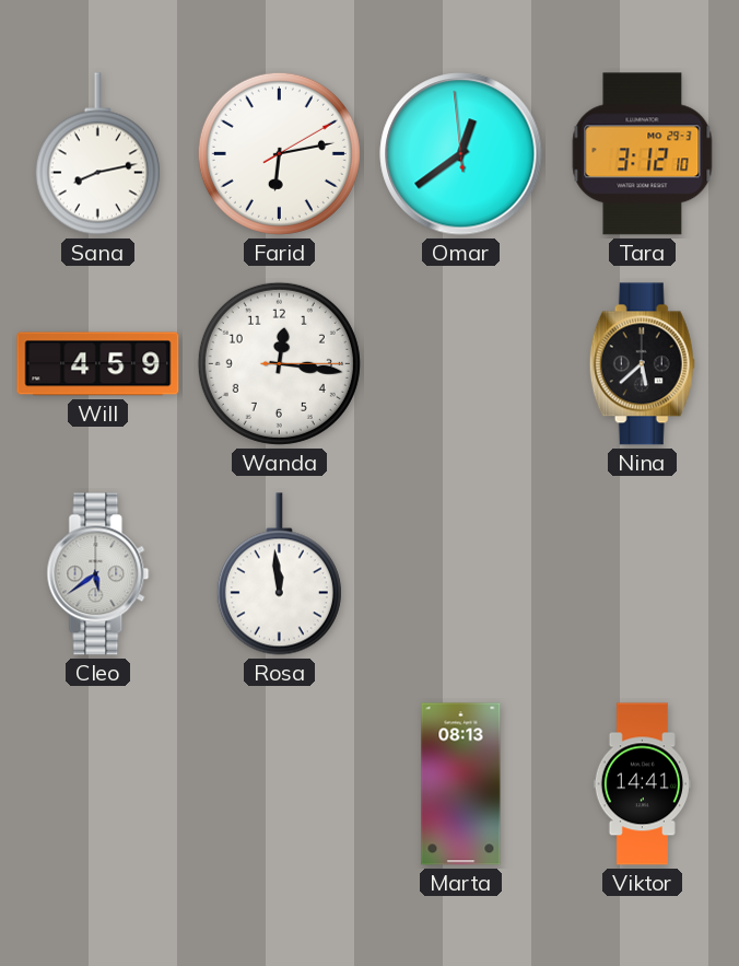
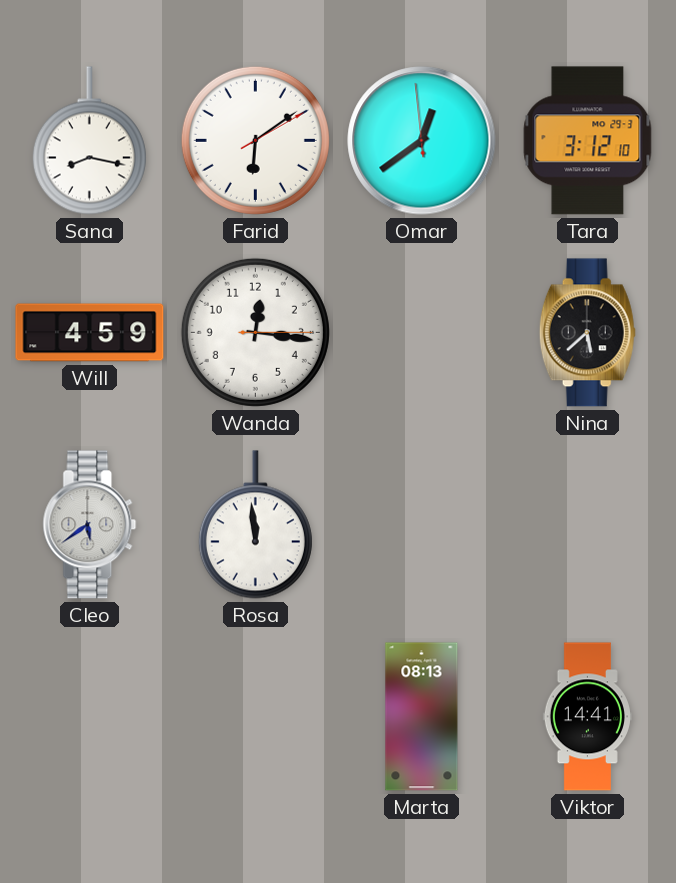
Sana: 8:13 -> 8:17
Farid: 6:13 -> 6:09
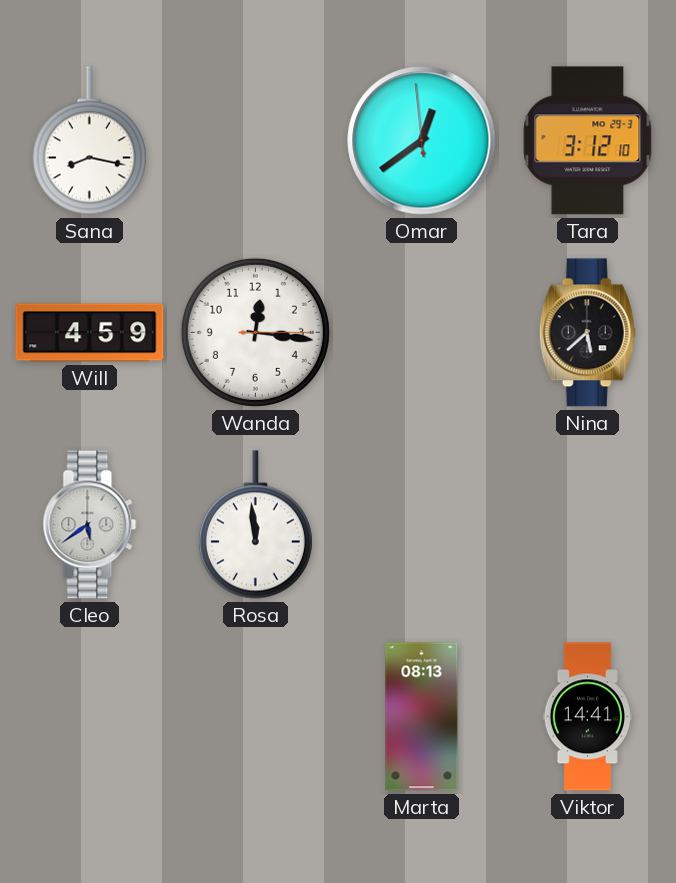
Farid: 6:09 -> none
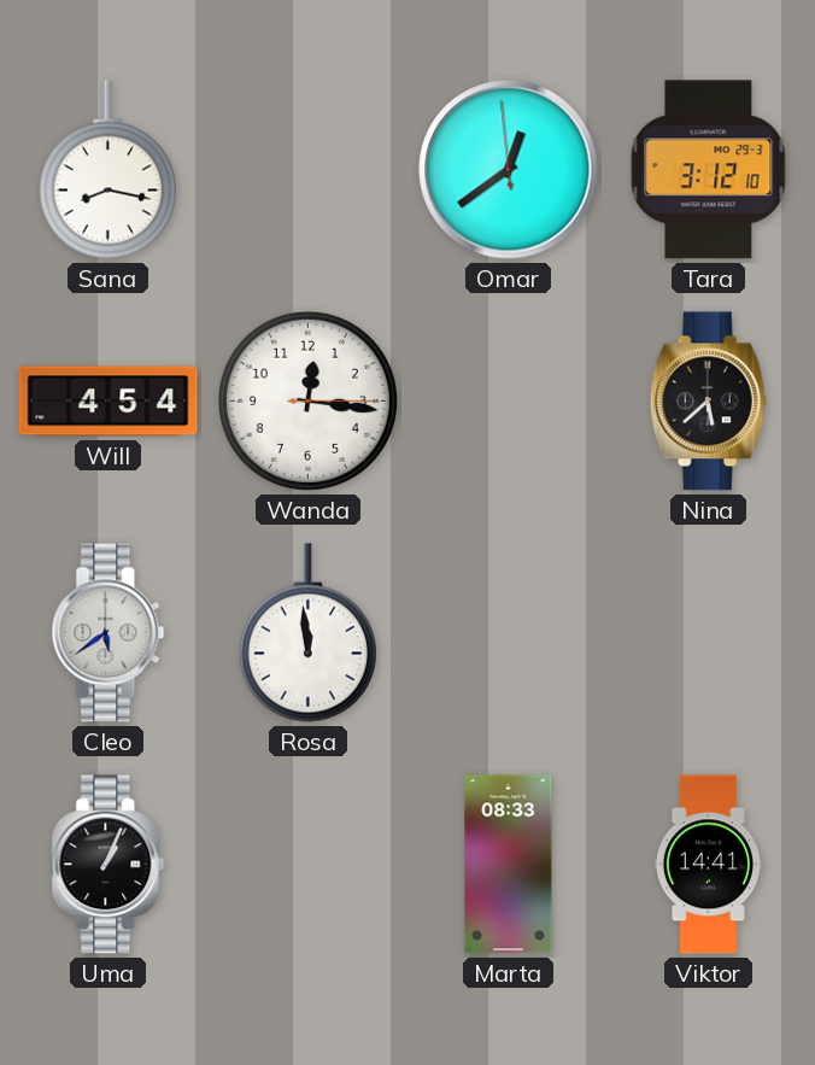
Will: 4:59 -> 4:54
Uma: none -> 1:04
Marta: 08:13 -> 08:33
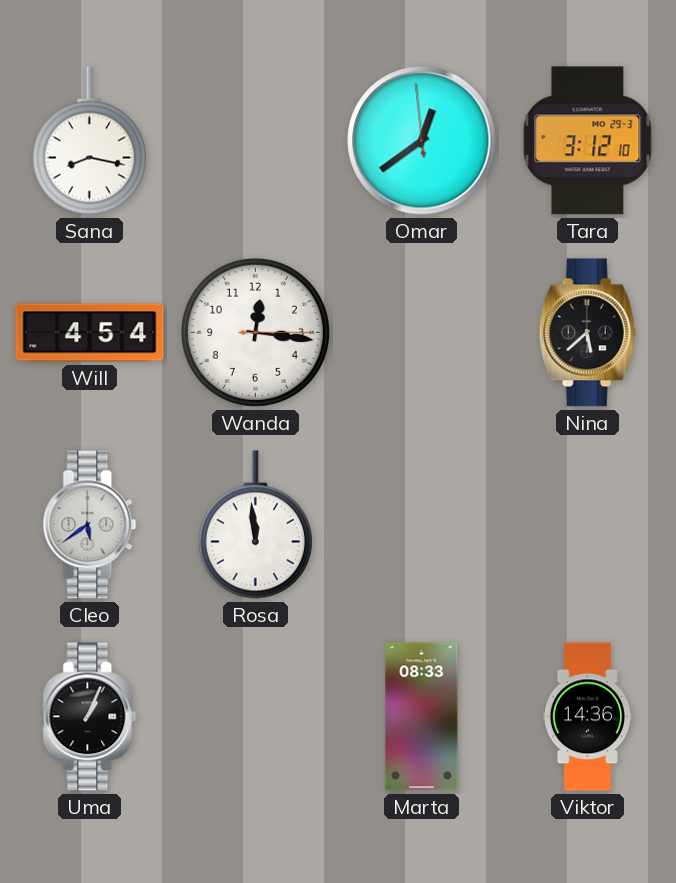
Viktor: 14:41 -> 14:36
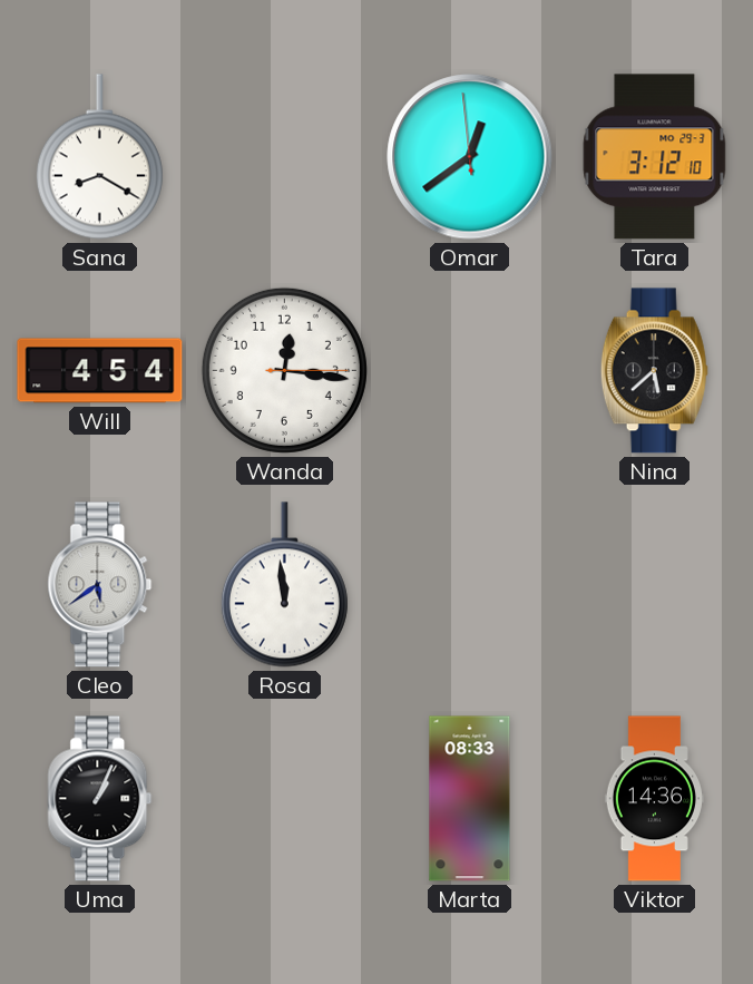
Sana: 8:17 -> 8:20
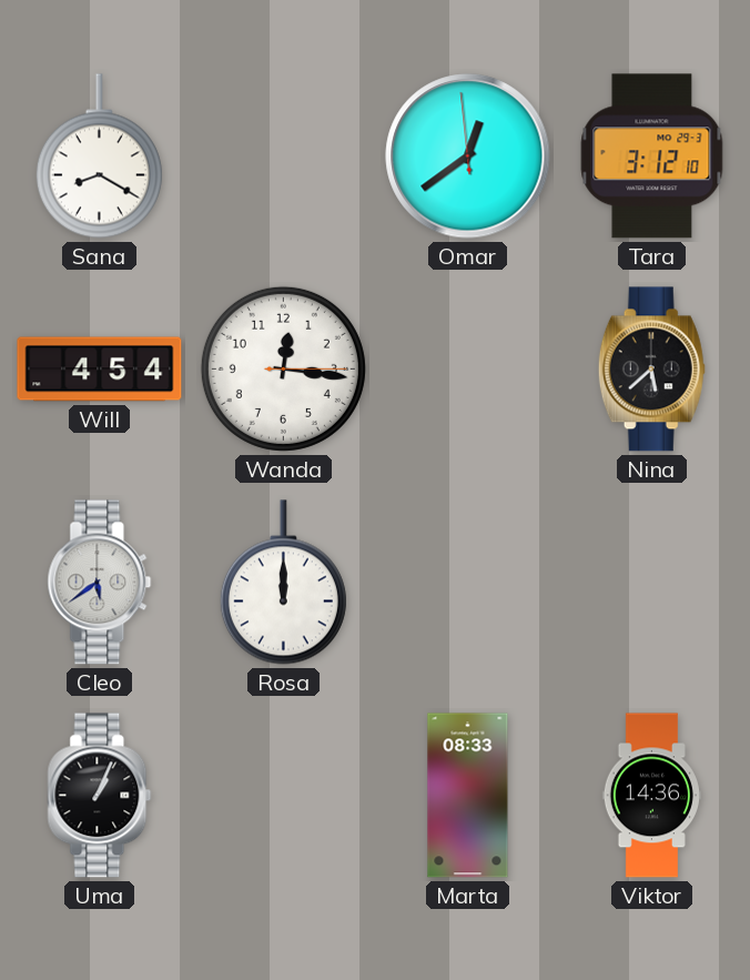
Rosa: 11:59 -> 12:00
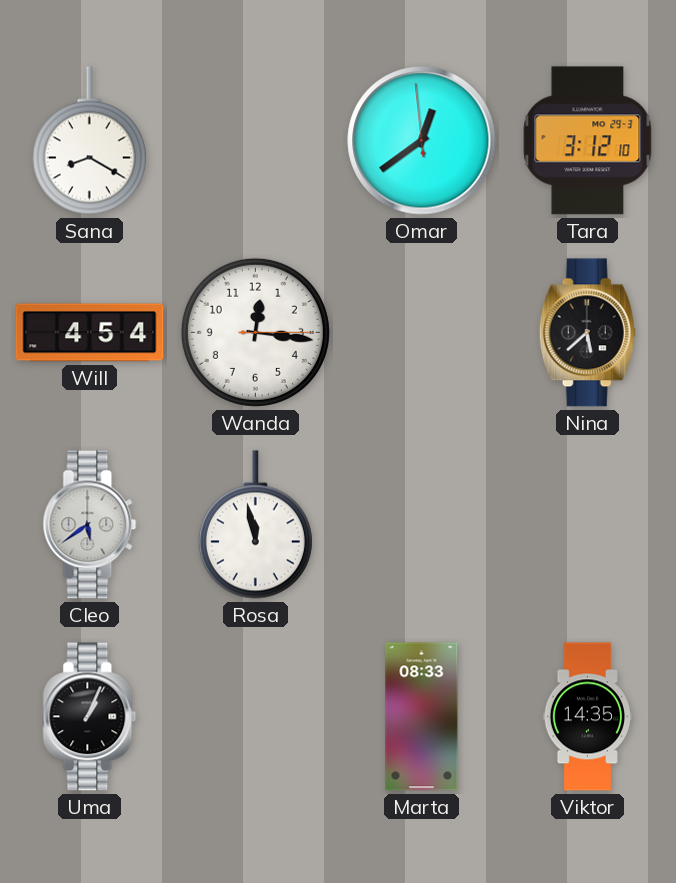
Rosa: 12:00 -> 11:58
Viktor: 14:36 -> 14:35
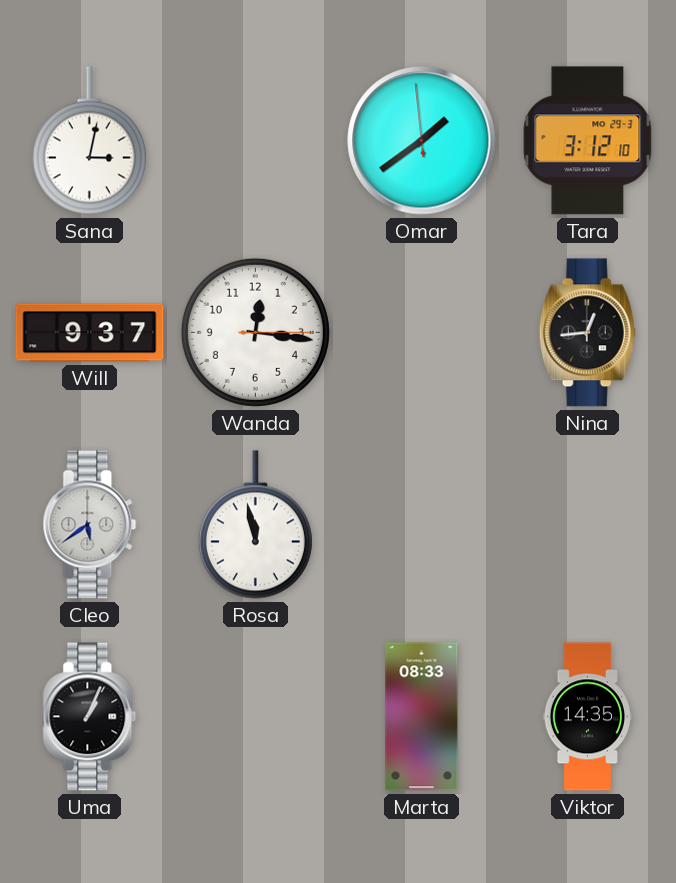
Sana: 8:20 -> 3:02
Omar: 12:38 -> 1:38
Will: 4:54 -> 9:37
Nina: 5:38 -> 12:44
